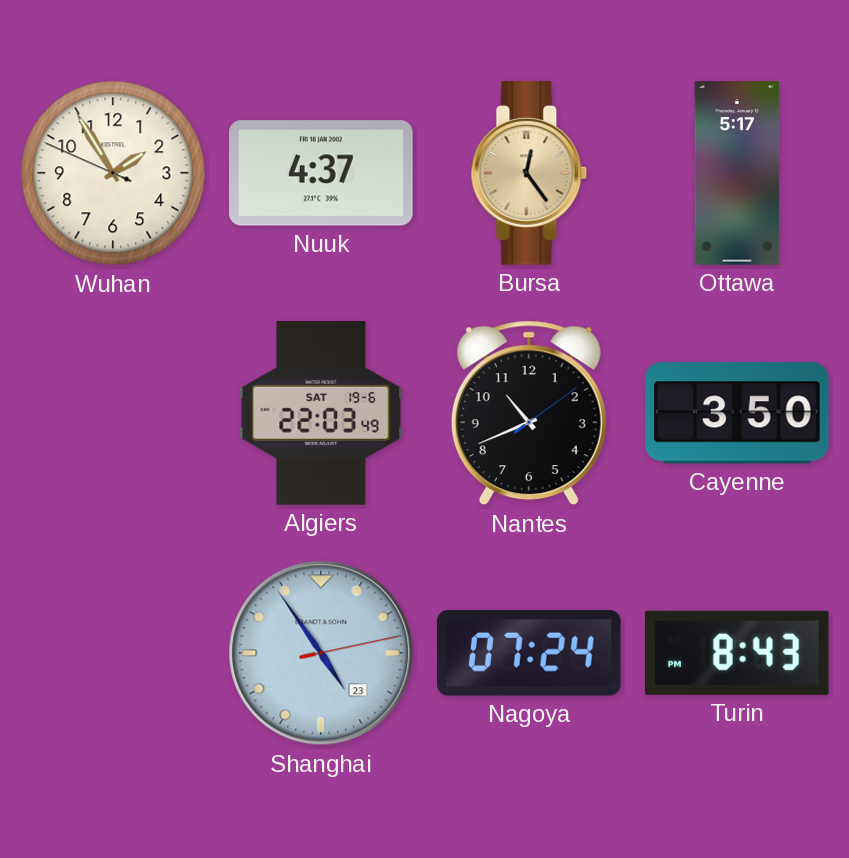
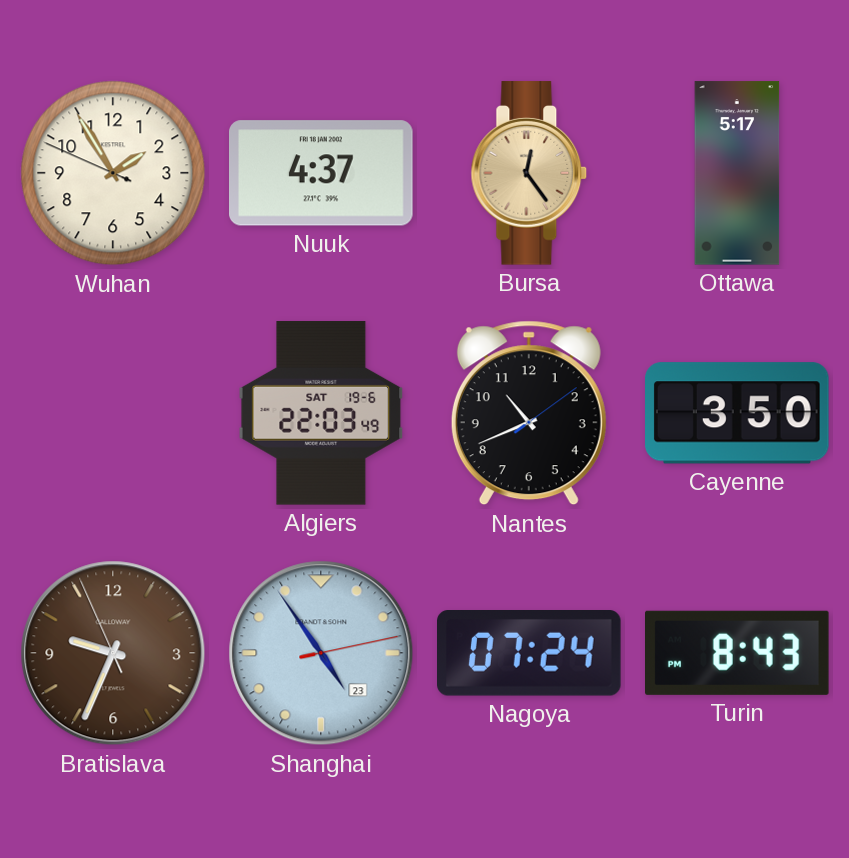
Bratislava: none -> 9:33
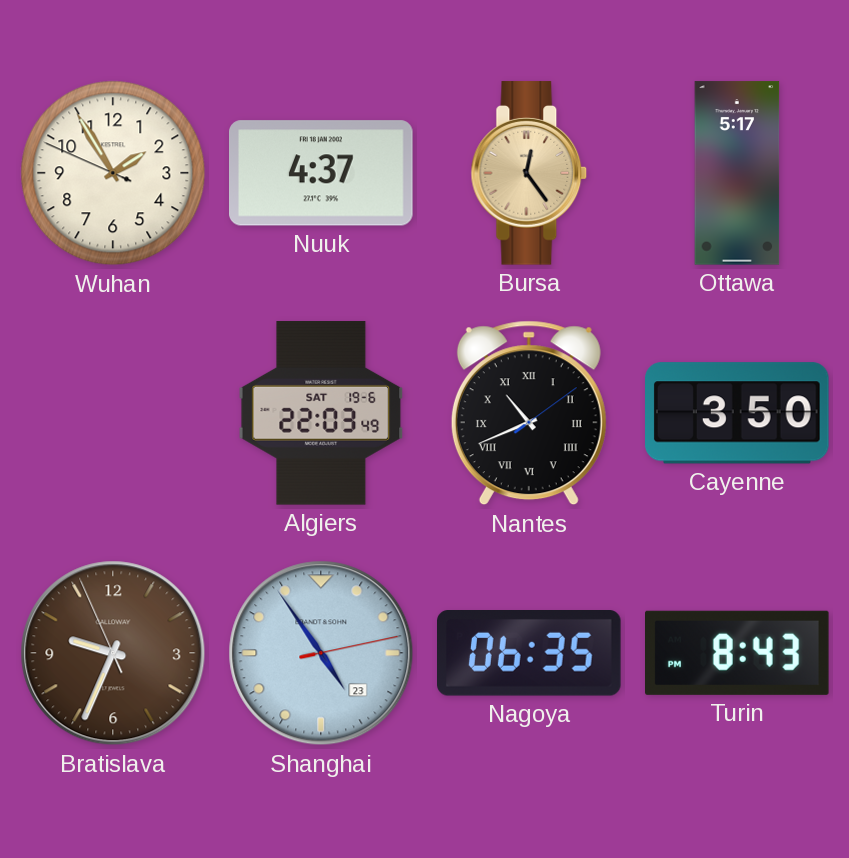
Nantes numerals: Arabic -> Roman
Nagoya: 07:24 -> 06:35
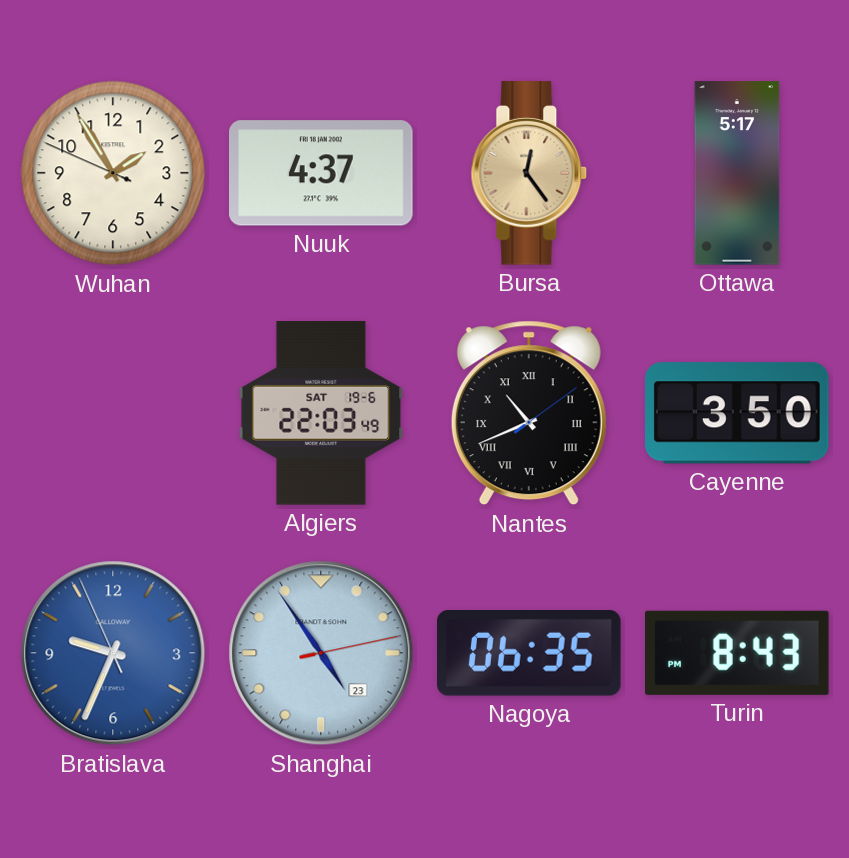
Bratislava dial: brown -> blue
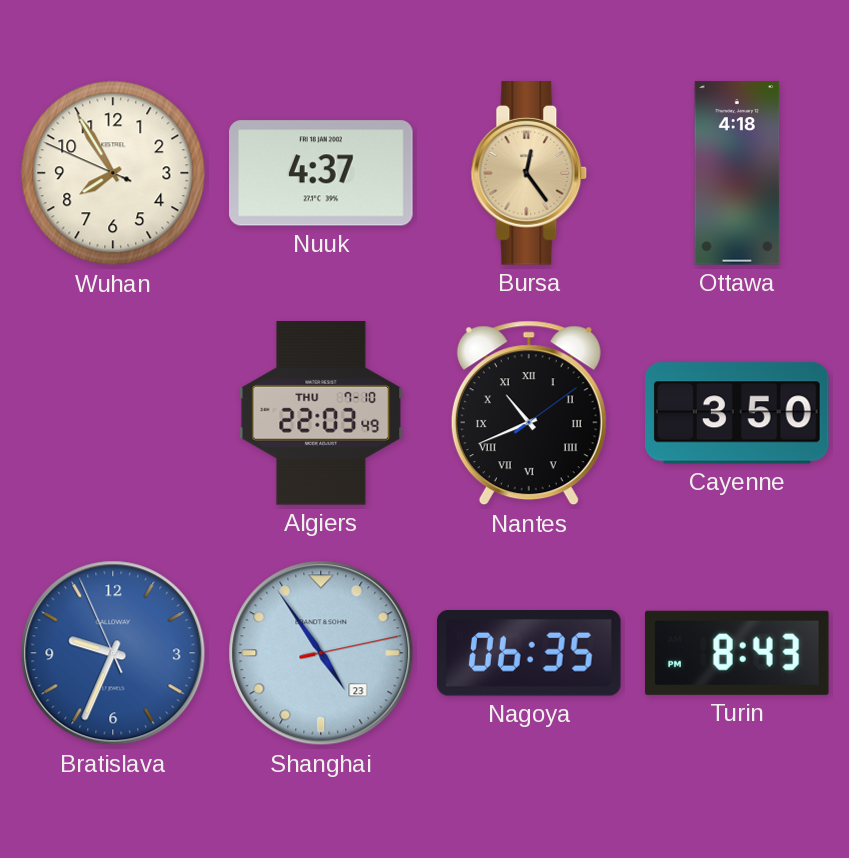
Wuhan: 1:54 -> 7:54
Ottawa: 5:17 -> 4:18
Algiers date: SAT 19-6 -> THU 7-10
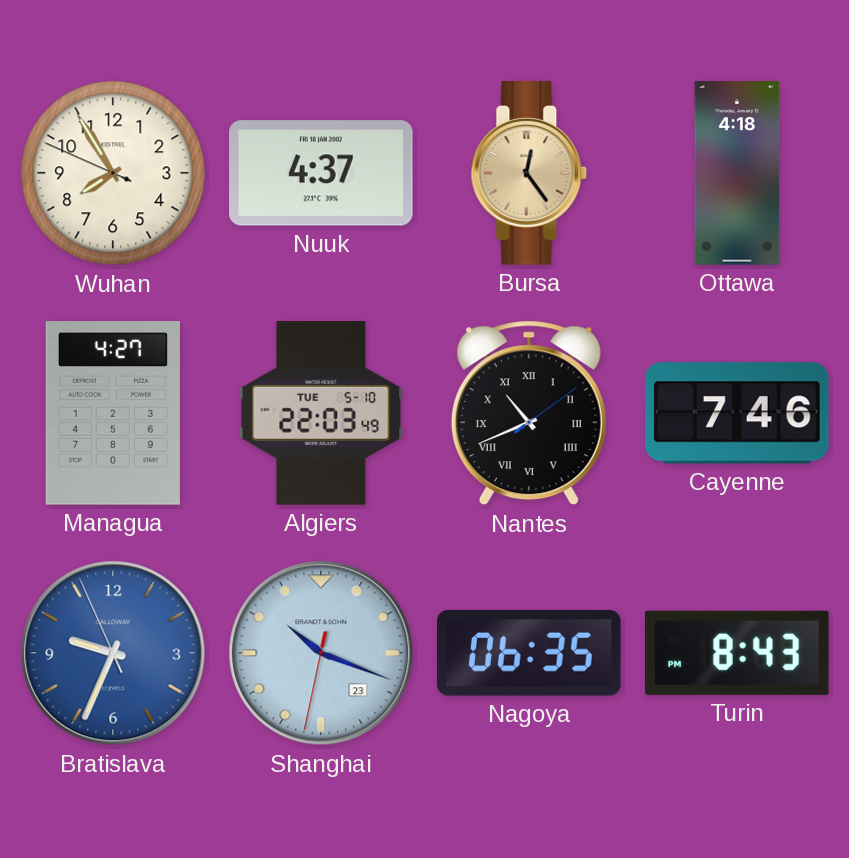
Managua: none -> 4:27
Algiers date: THU 7-10 -> TUE 5-10
Cayenne: 3:50 -> 7:46
Shanghai: 4:54 -> 10:18
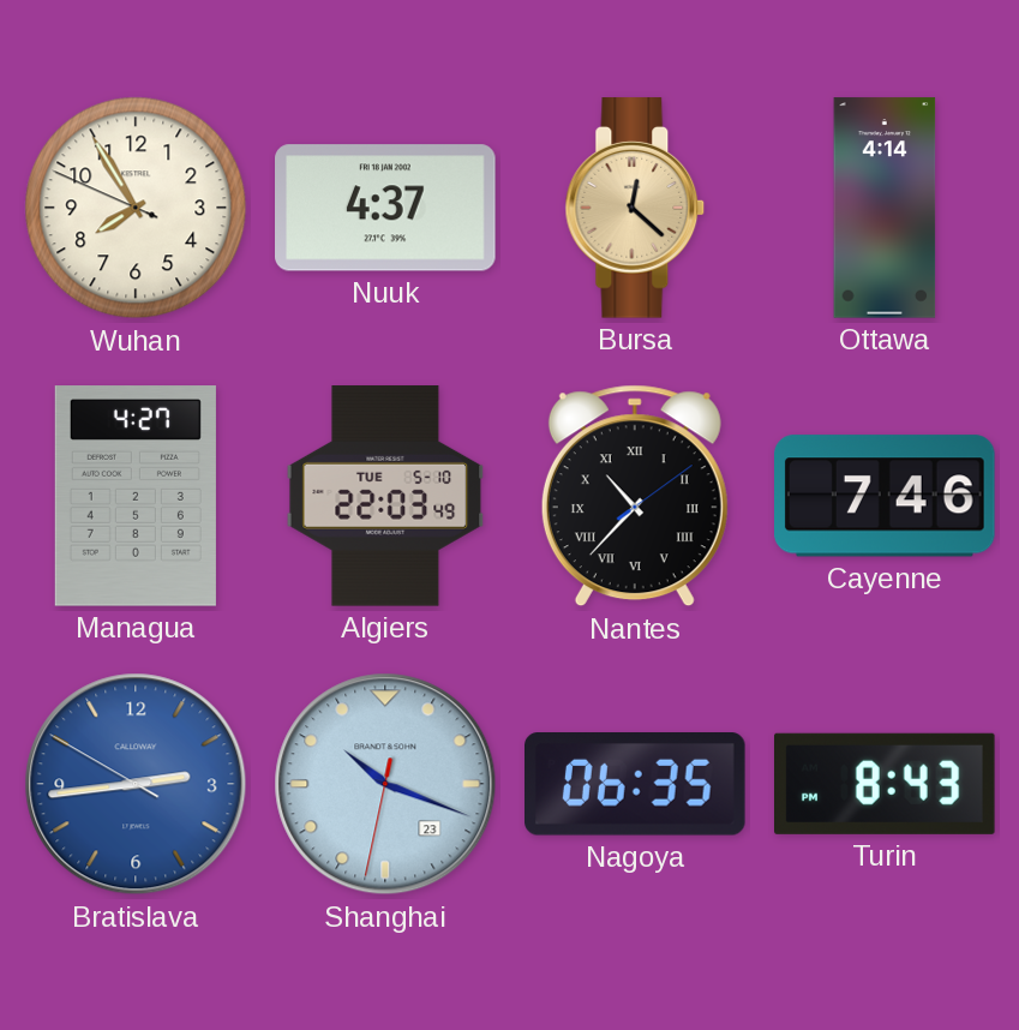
Bursa: 12:24 -> 12:22
Ottawa: 4:18 -> 4:14
Nantes: 10:41 -> 10:37
Bratislava: 9:33 -> 2:43
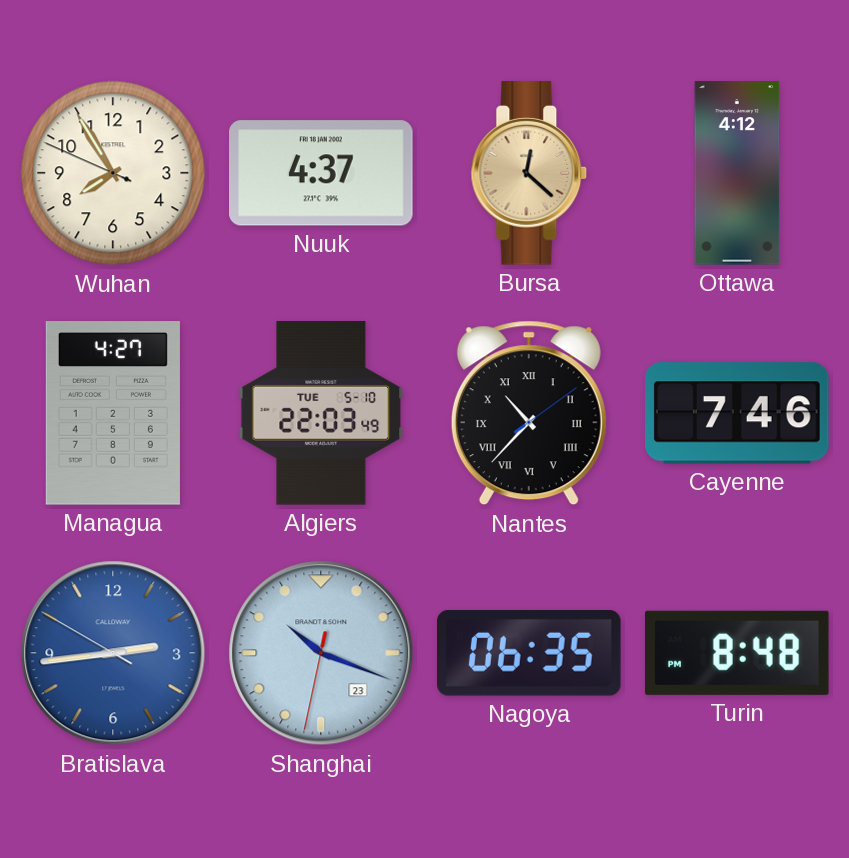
Ottawa: 4:14 -> 4:12
Turin: 8:43 -> 8:48
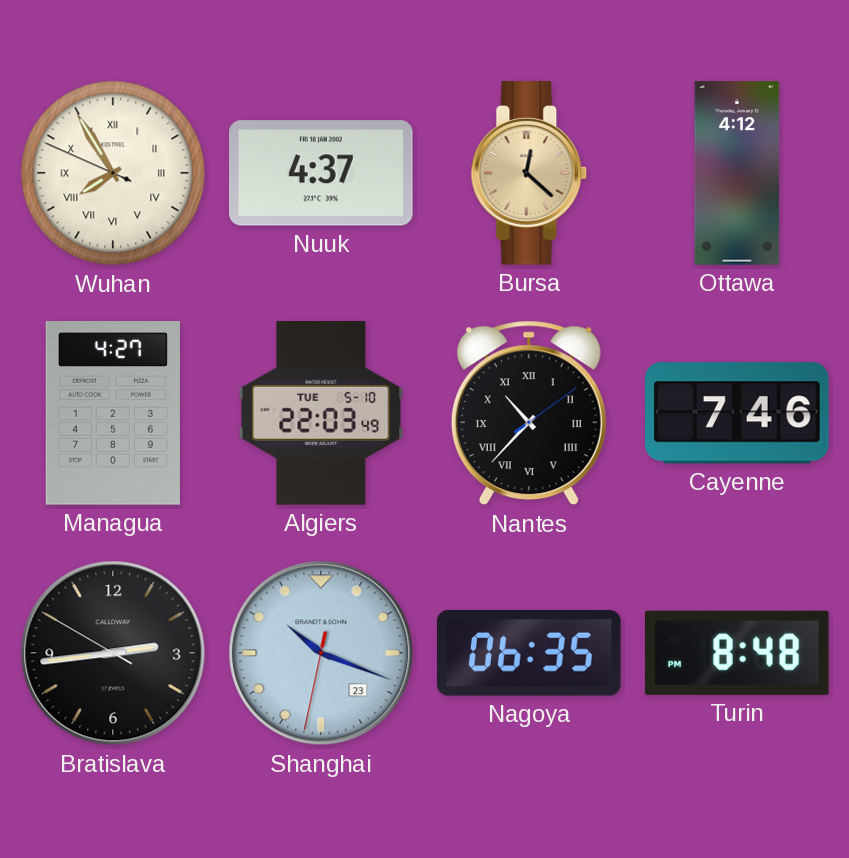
Wuhan numerals: Arabic -> Roman
Bratislava dial: blue -> black
